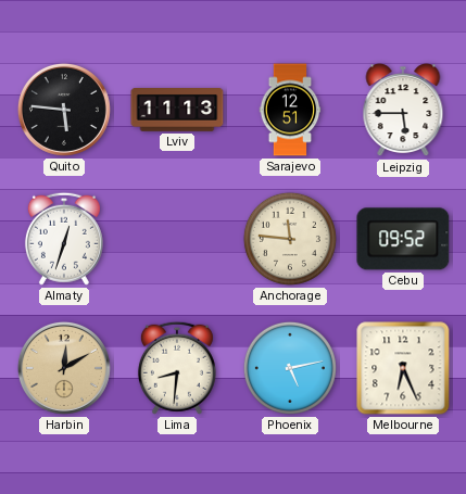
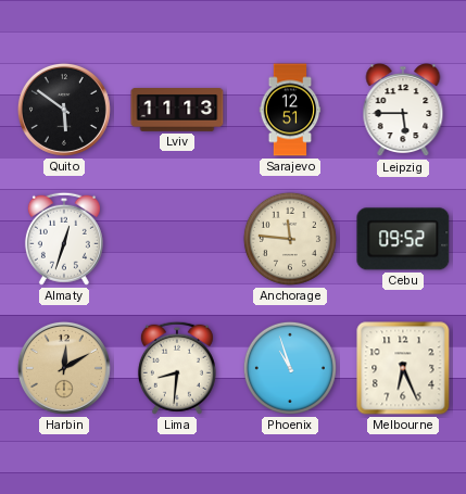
Quito: 5:46 -> 5:51
Phoenix: 5:13 -> 10:57
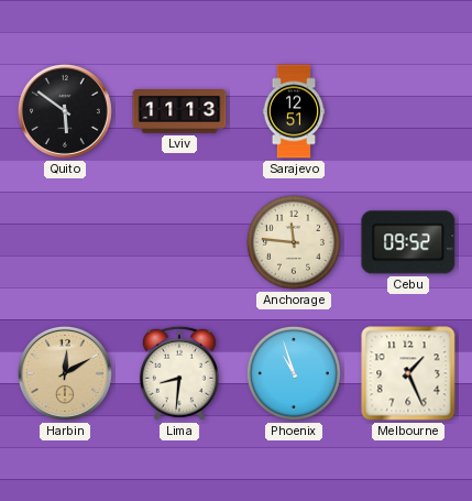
Leipzig: 5:45 -> none
Almaty: 12:33 -> none
Melbourne: 6:26 -> 1:26
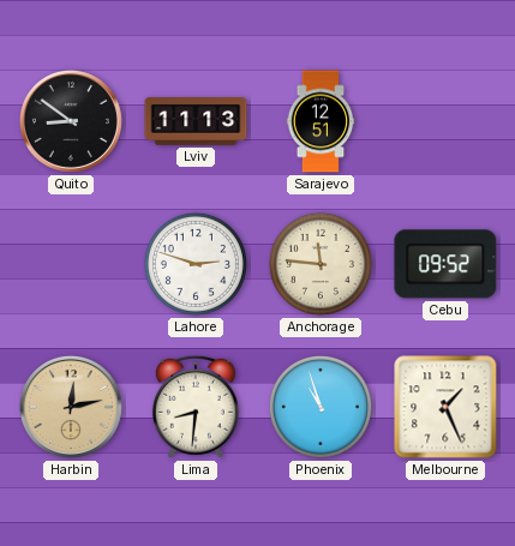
Quito: 5:51 -> 8:51
Lahore: none -> 2:48
Harbin: 12:10 -> 12:13
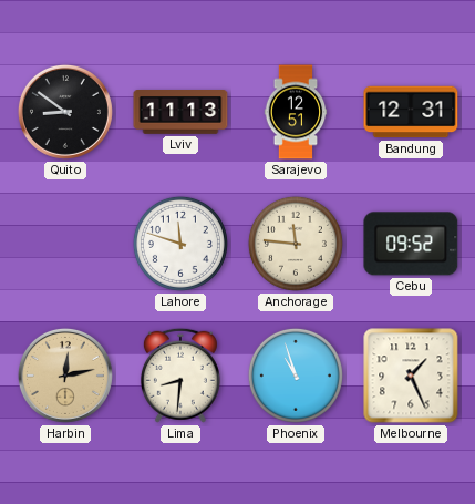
Bandung: none -> 12:31
Lahore: 2:48 -> 11:48
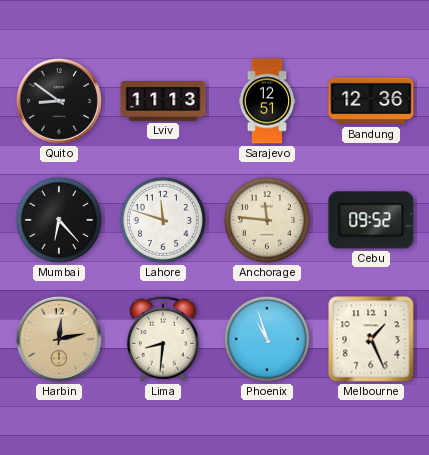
Bandung: 12:31 -> 12:36
Mumbai: none -> 6:23
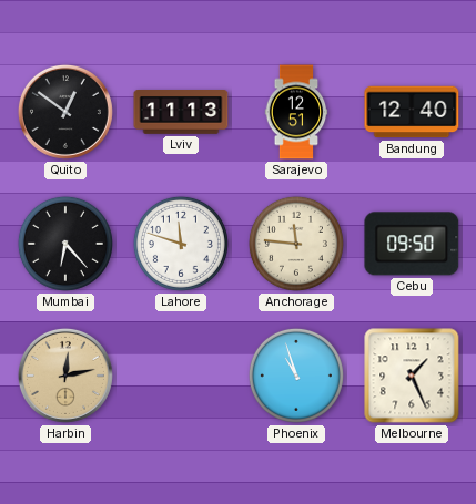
Quito: 8:51 -> 12:51
Bandung: 12:36 -> 12:40
Cebu: 09:52 -> 09:50
Lima: 8:31 -> none
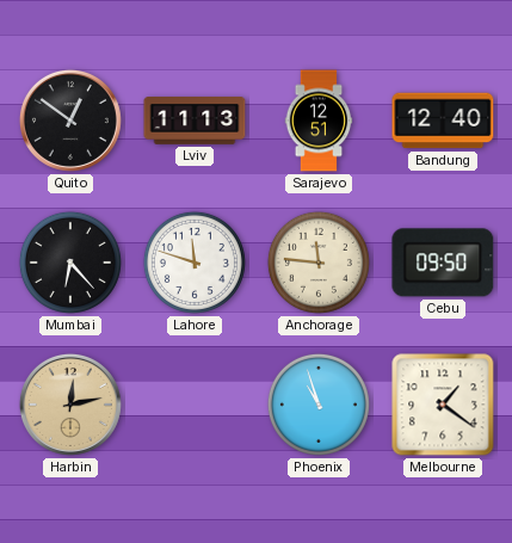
Melbourne: 1:26 -> 1:21
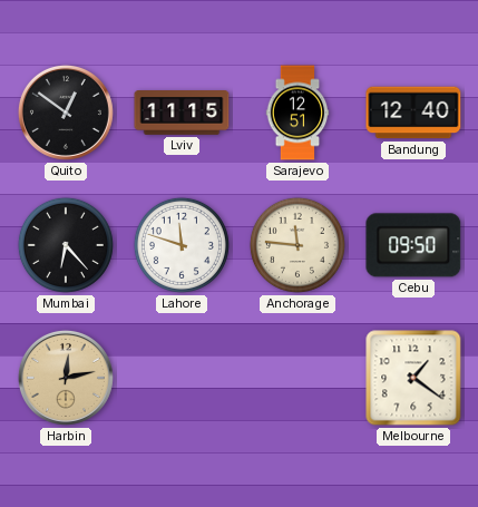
Lviv: 11:13 -> 11:15
Phoenix: 10:57 -> none
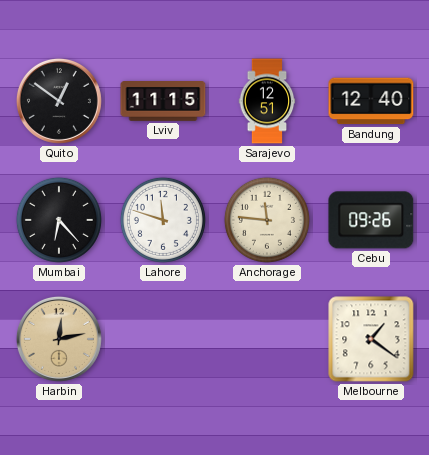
Cebu: 09:50 -> 09:26
